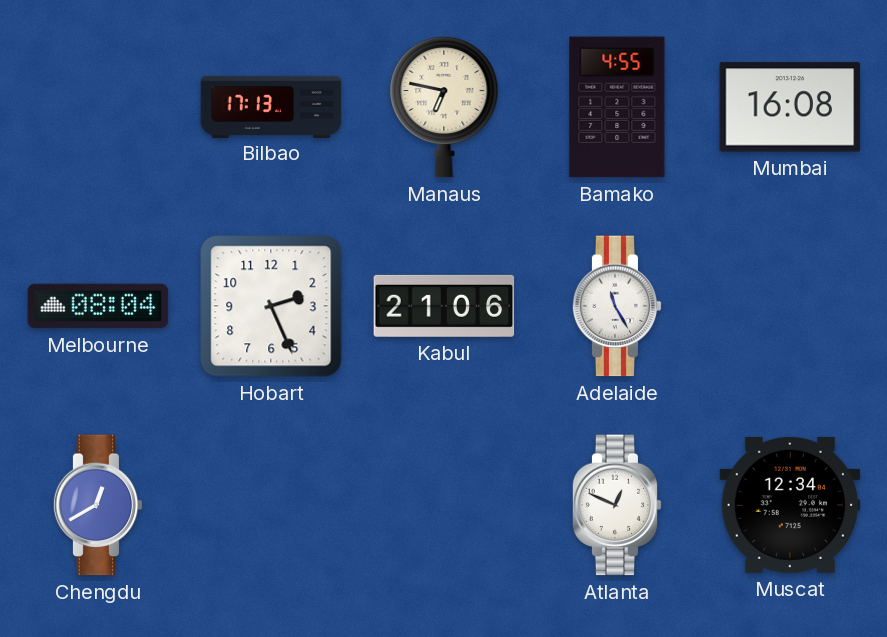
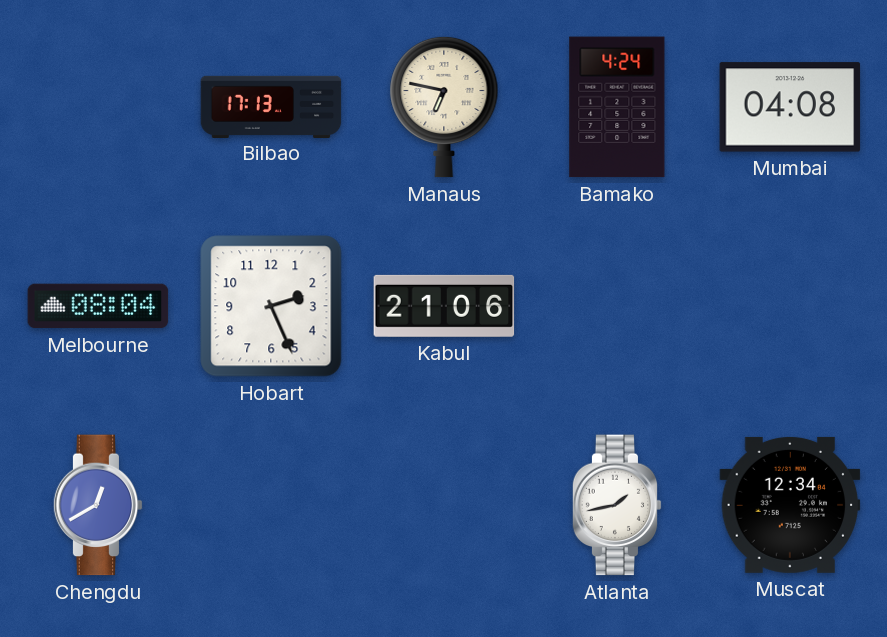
Bamako: 4:55 -> 4:24
Mumbai: 16:08 -> 04:08
Adelaide: 11:25 -> none
Atlanta: 12:49 -> 1:43
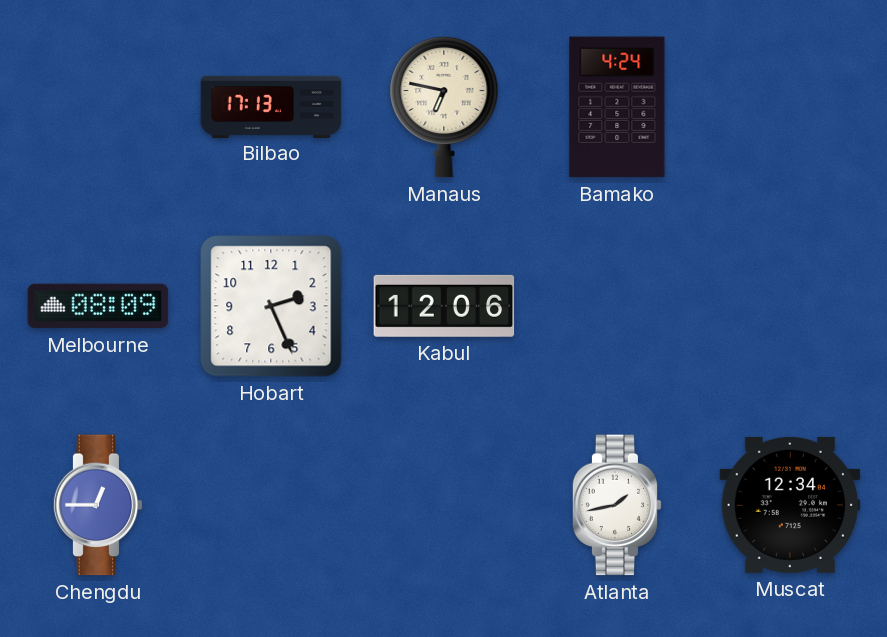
Mumbai: 04:08 -> none
Melbourne: 08:04 -> 08:09
Kabul: 21:06 -> 12:06
Chengdu: 12:40 -> 12:45
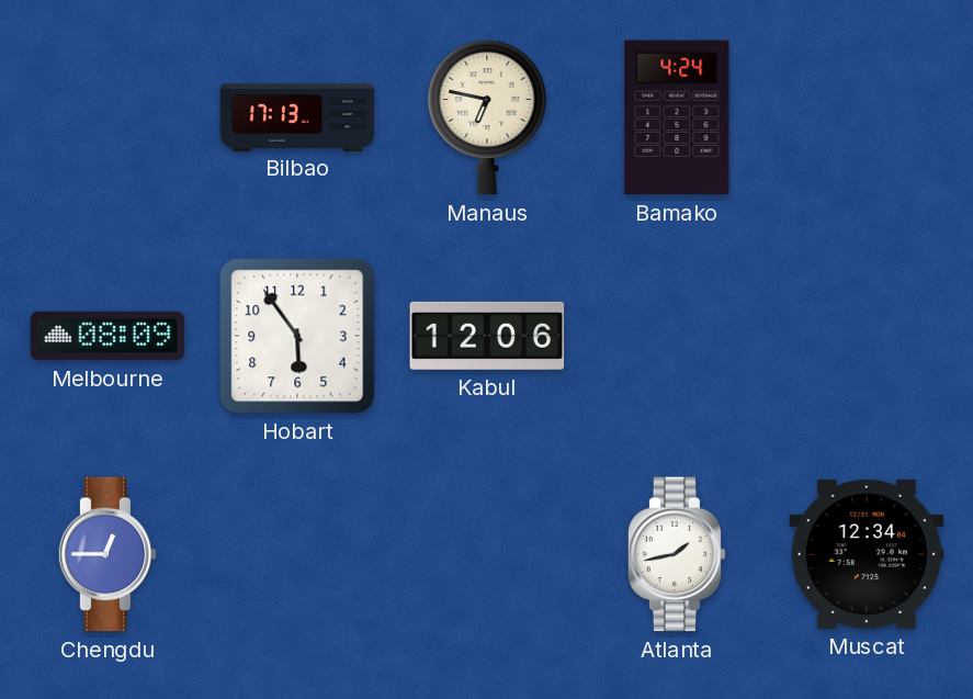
Hobart: 2:26 -> 5:54
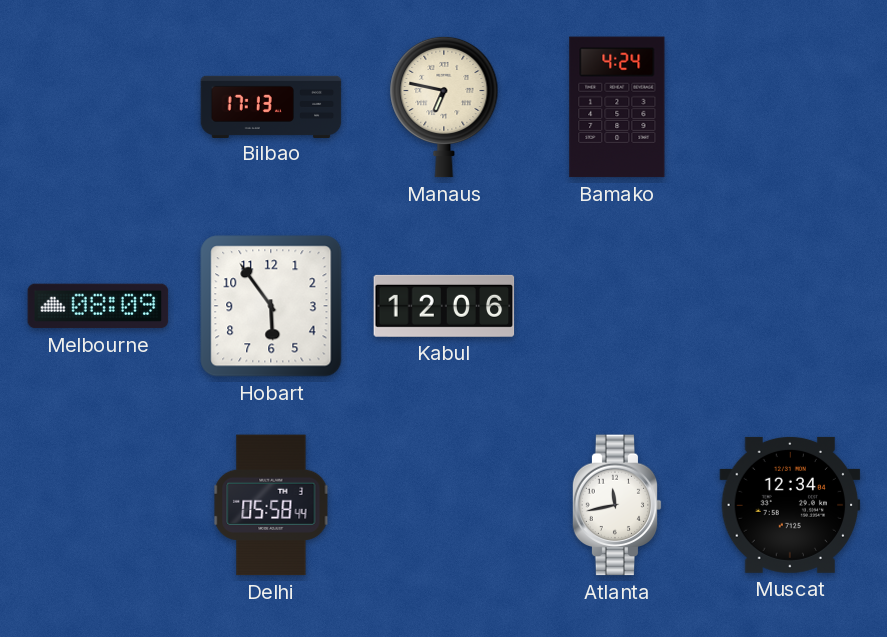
Chengdu: 12:45 -> none
Delhi: none -> 05:58
Atlanta: 1:43 -> 11:43
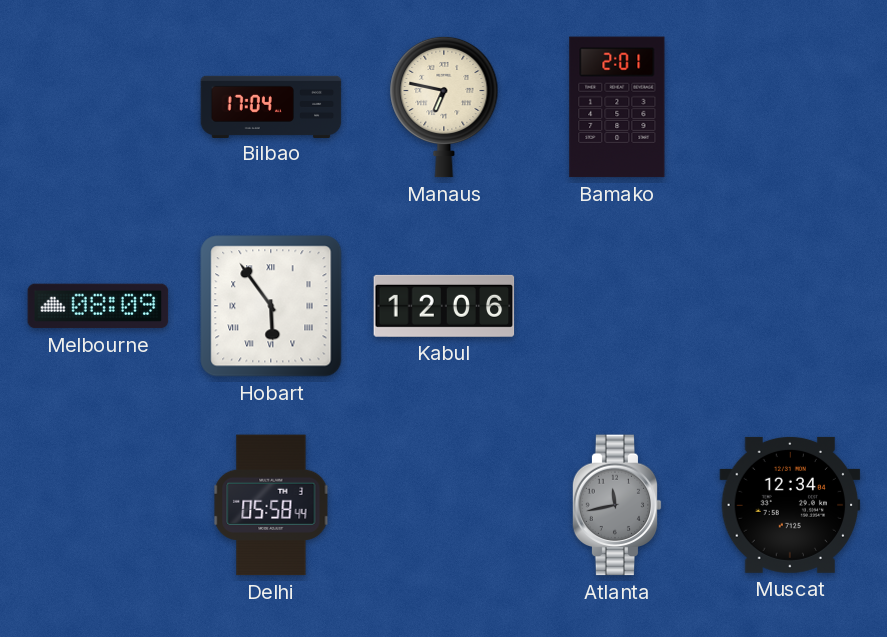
Bilbao: 17:13 -> 17:04
Bamako: 4:24 -> 2:01
Hobart numerals: Arabic -> Roman
Atlanta dial: white -> grey
